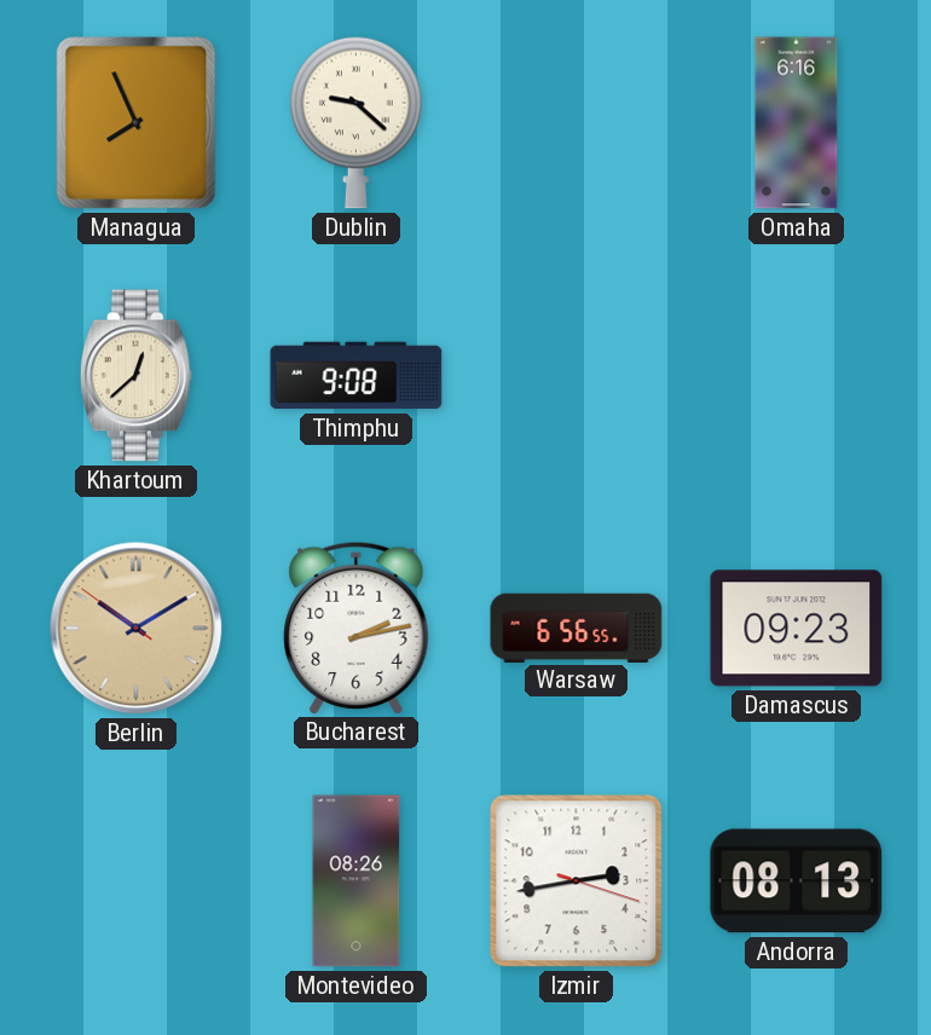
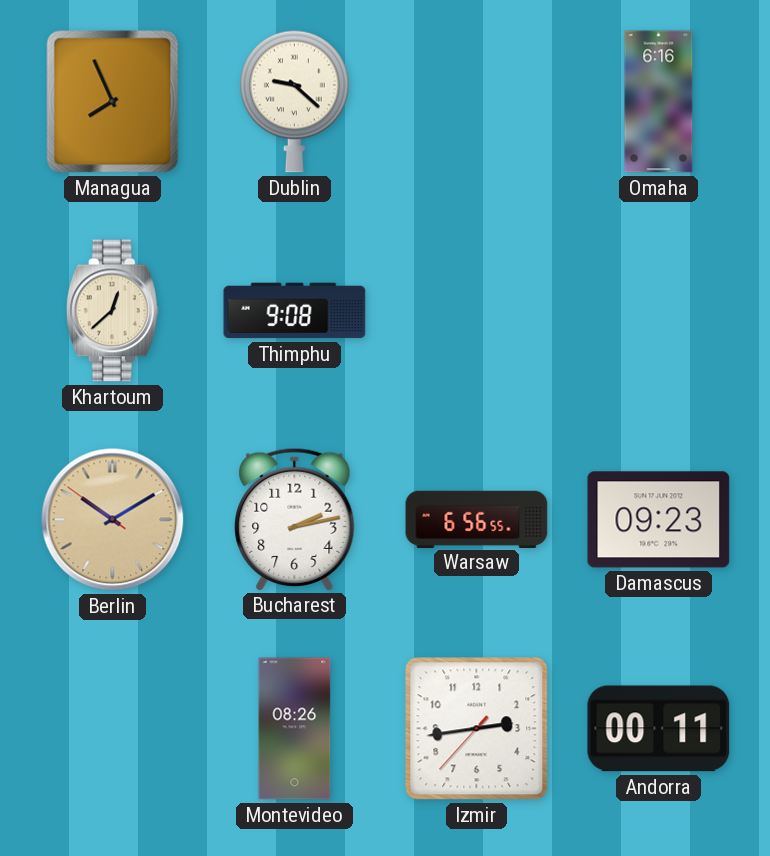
Izmir: 2:43:18 -> 2:43:37
Andorra: 08:13 -> 00:11
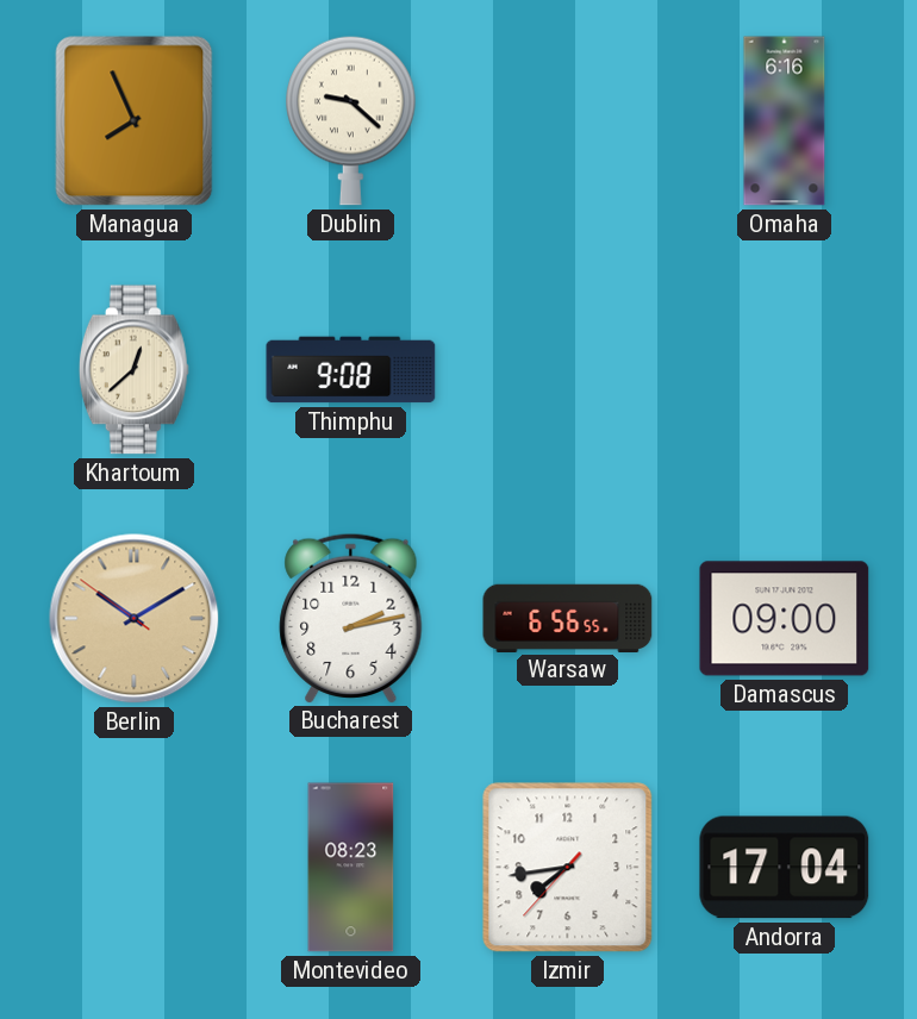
Damascus: 09:23 -> 09:00
Montevideo: 08:26 -> 08:23
Izmir: 2:43 -> 7:43
Andorra: 00:11 -> 17:04
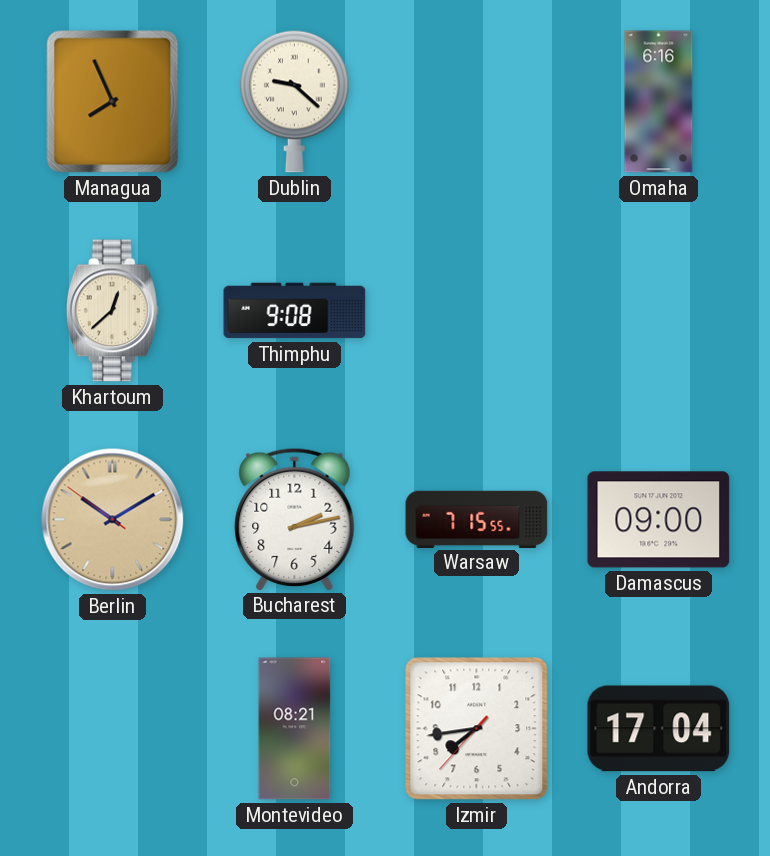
Warsaw: 6:56 -> 7:15
Montevideo: 08:23 -> 08:21
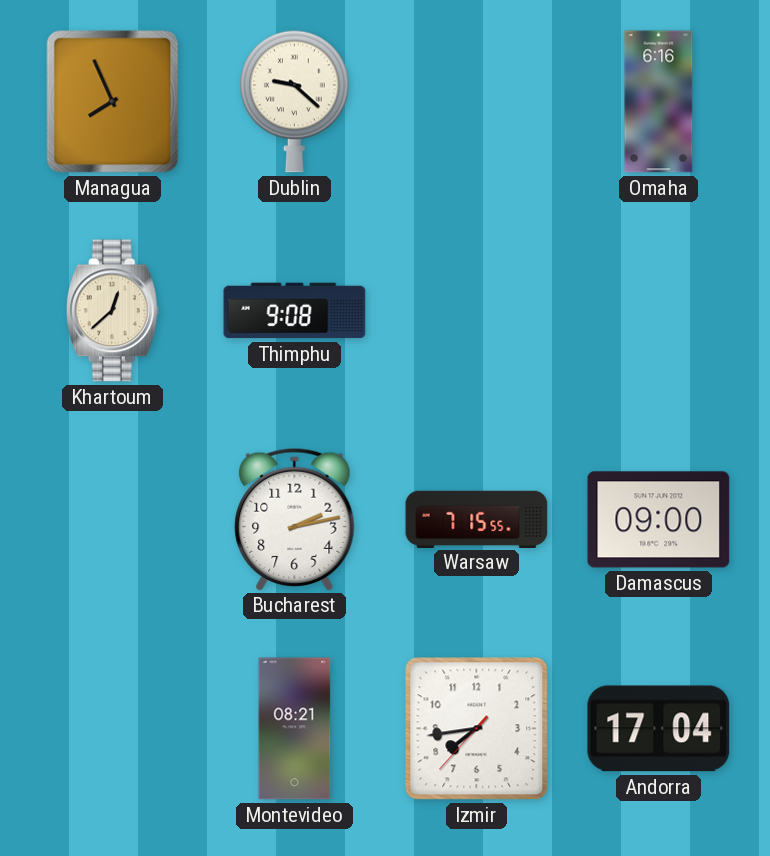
Berlin: 10:09 -> none
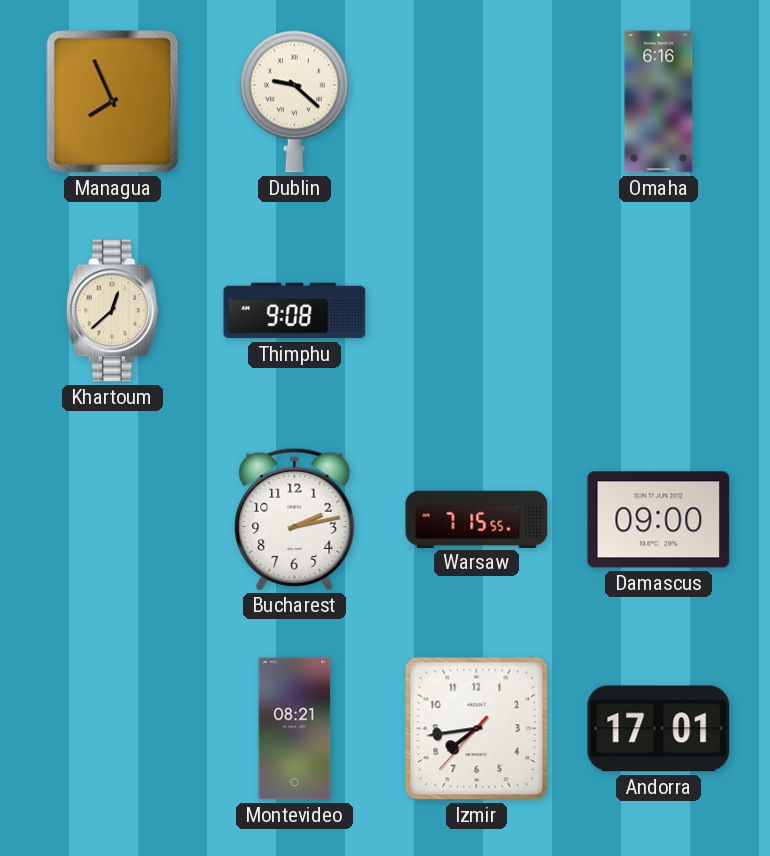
Andorra: 17:04 -> 17:01
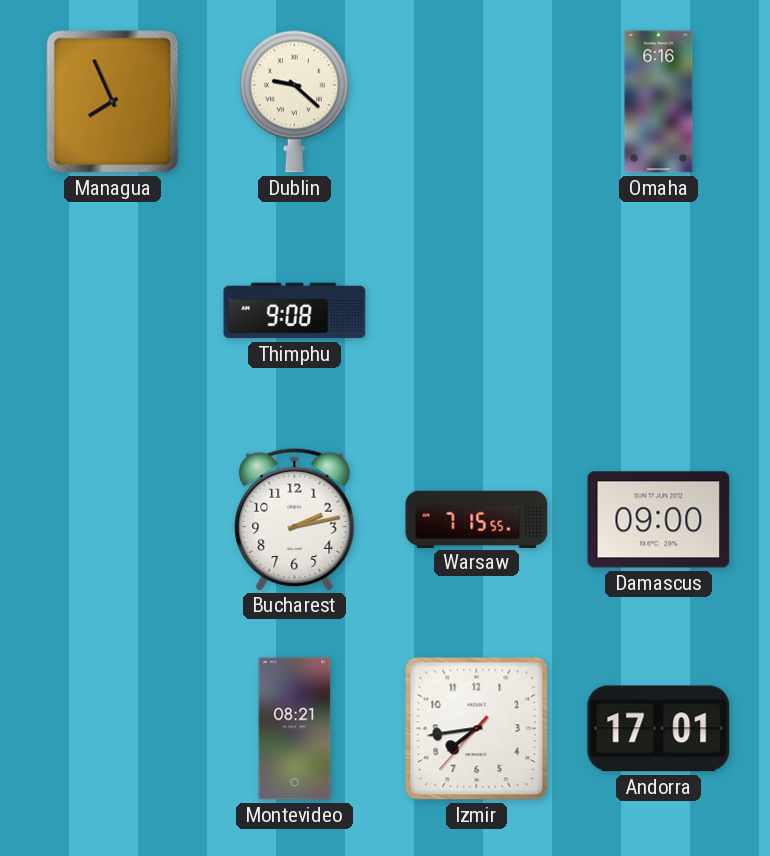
Khartoum: 12:38 -> none
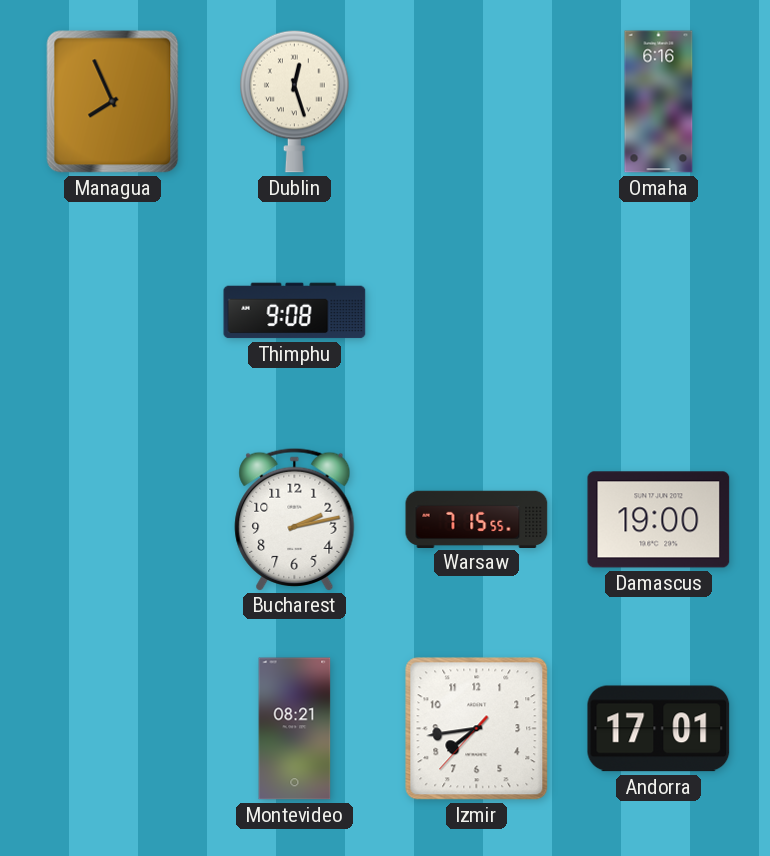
Dublin: 9:22 -> 12:27
Damascus: 09:00 -> 19:00
